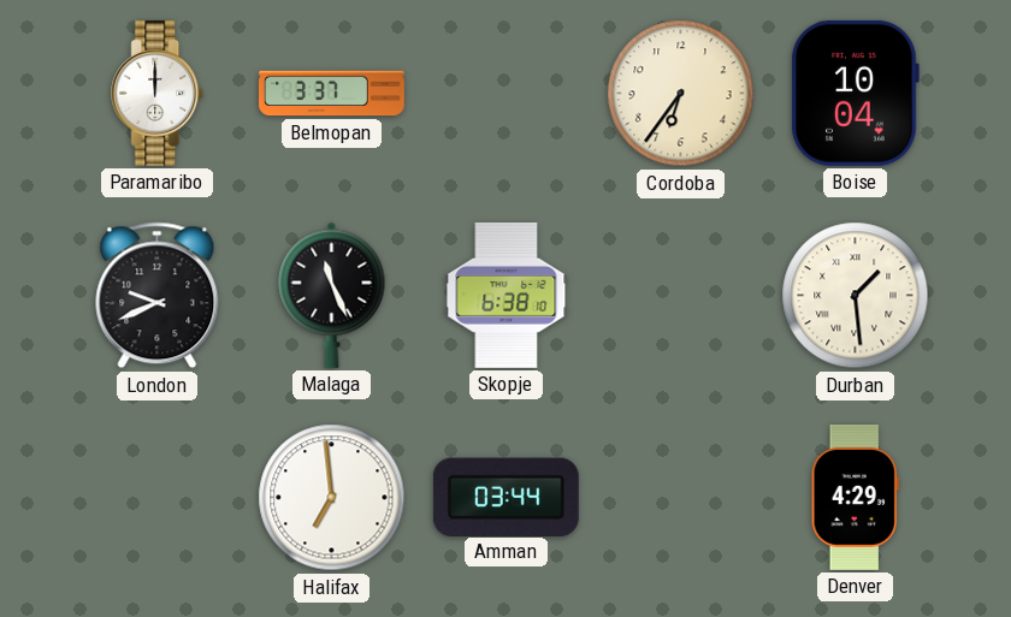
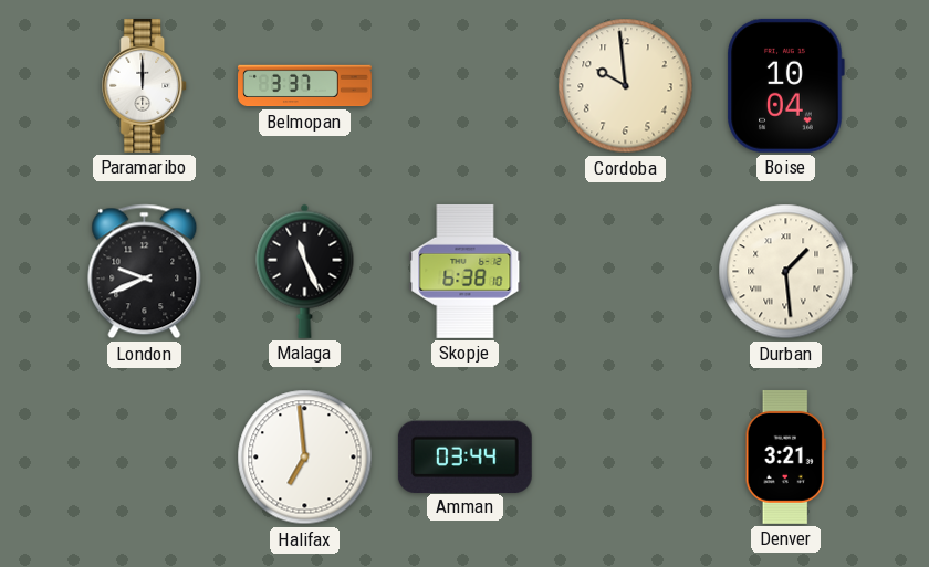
Cordoba: 6:36 -> 9:59
Denver: 4:29 -> 3:21
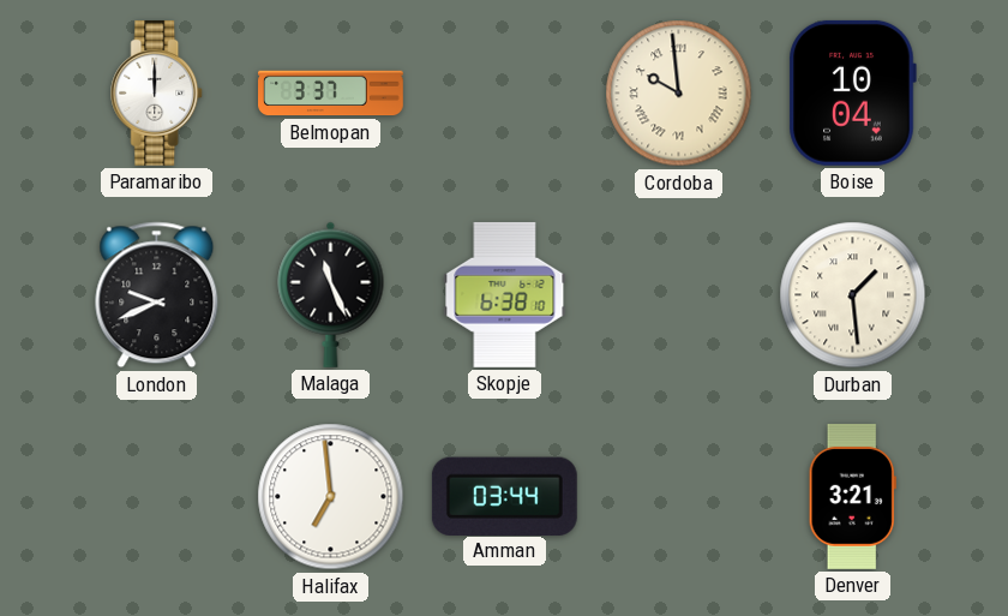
Cordoba numerals: Arabic -> Roman
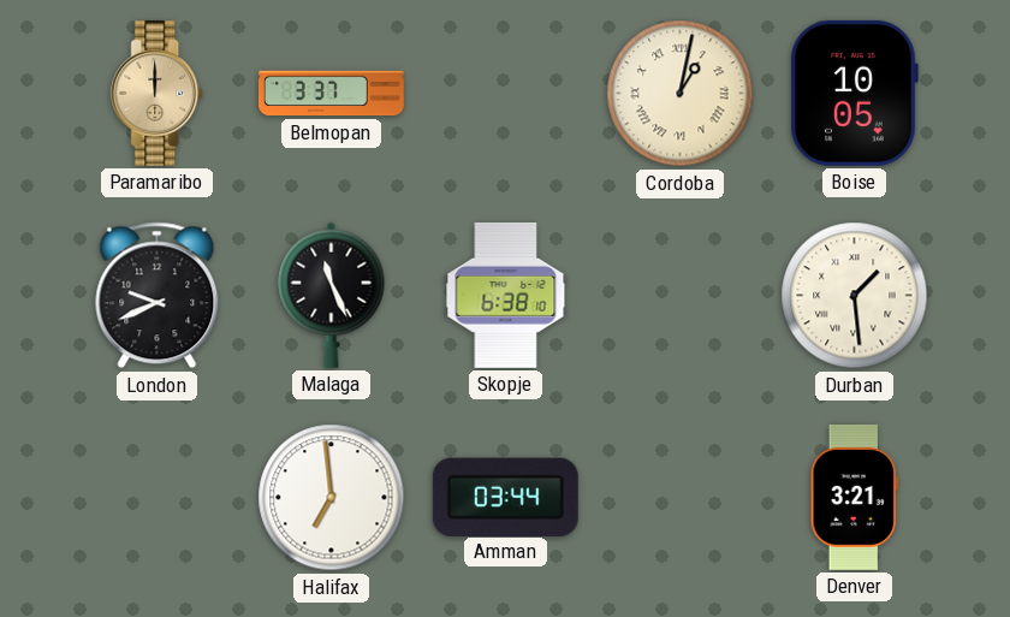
Paramaribo dial: white -> champagne
Cordoba: 9:59 -> 1:02
Boise: 10:04 -> 10:05
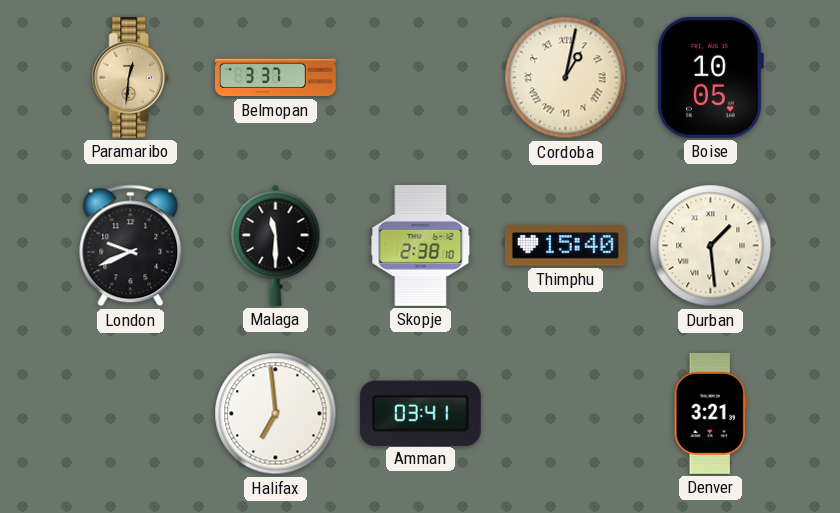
Paramaribo: 12:00 -> 12:31
Malaga: 11:26 -> 11:30
Skopje: 6:38 -> 2:38
Thimphu: none -> 15:40
Amman: 03:44 -> 03:41
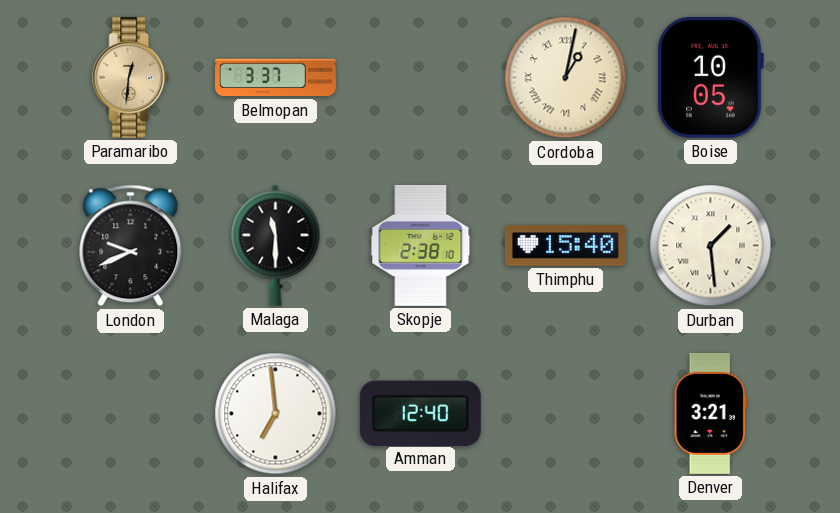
Amman: 03:41 -> 12:40
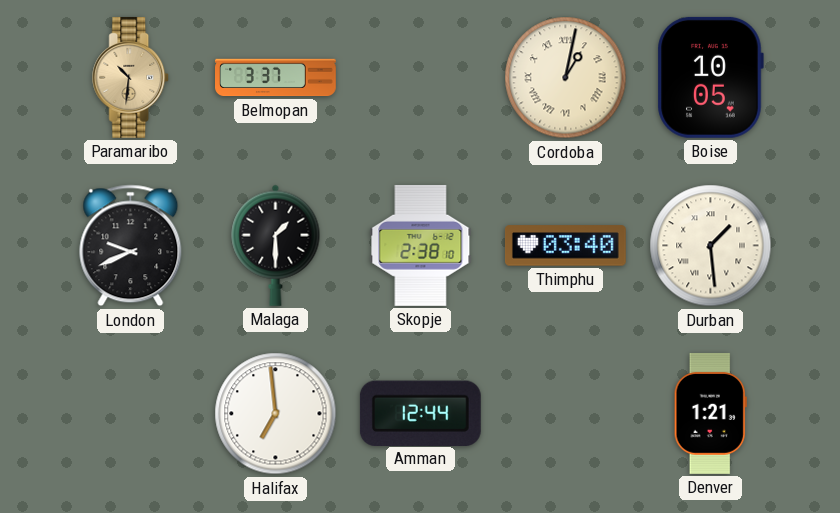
Paramaribo: 12:31 -> 10:31
Malaga: 11:30 -> 1:30
Thimphu: 15:40 -> 03:40
Amman: 12:40 -> 12:44
Denver: 3:21 -> 1:21
